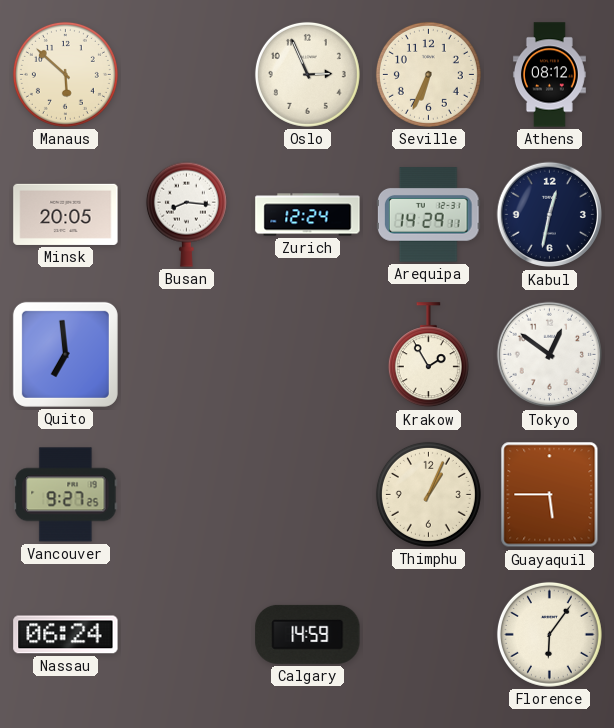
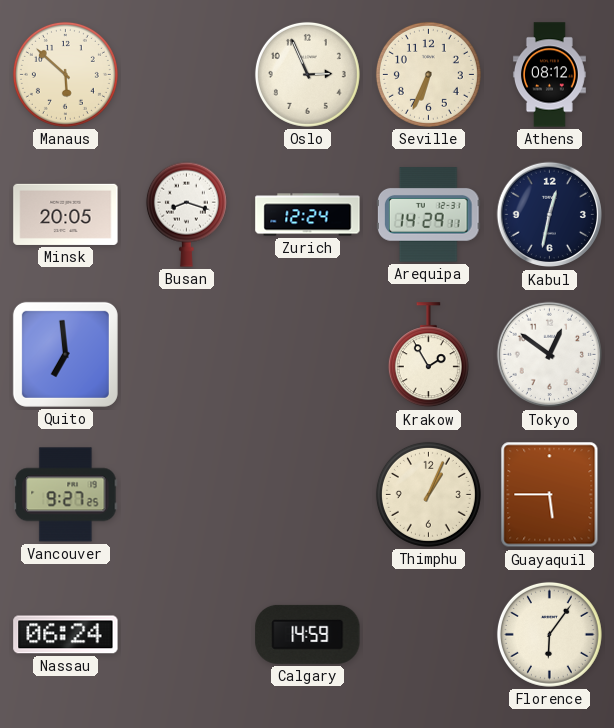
Busan: 8:16 -> 8:18
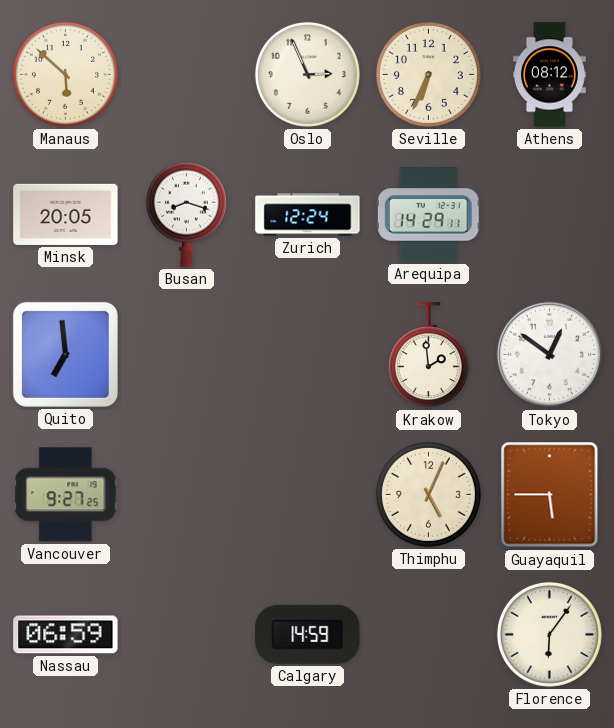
Kabul: 12:32 -> none
Krakow: 1:55 -> 1:59
Thimphu: 1:04 -> 5:04
Nassau: 06:24 -> 06:59
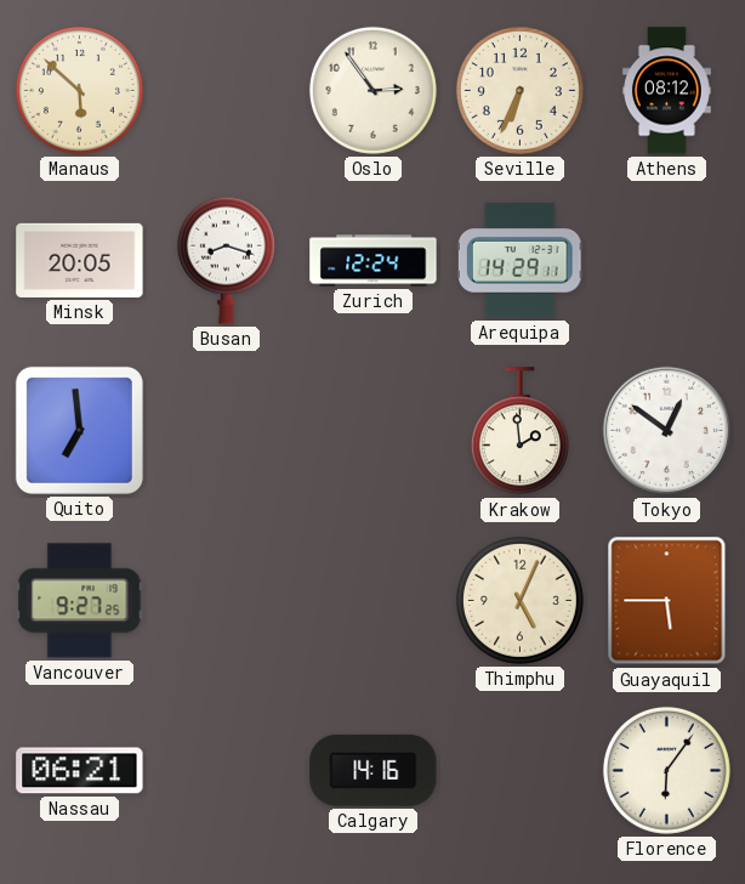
Oslo: 2:56 -> 2:54
Nassau: 06:59 -> 06:21
Calgary: 14:59 -> 14:16
